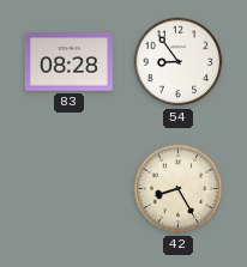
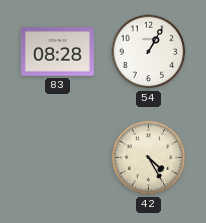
54: 8:54 -> 1:05
42: 8:25 -> 4:25
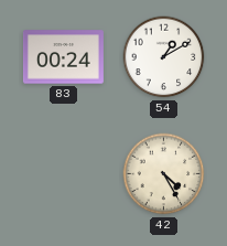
83: 08:28 -> 00:24
54: 1:05 -> 1:10
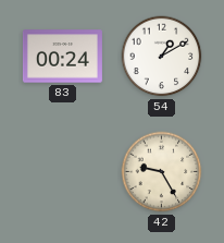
42: 4:25 -> 9:25
